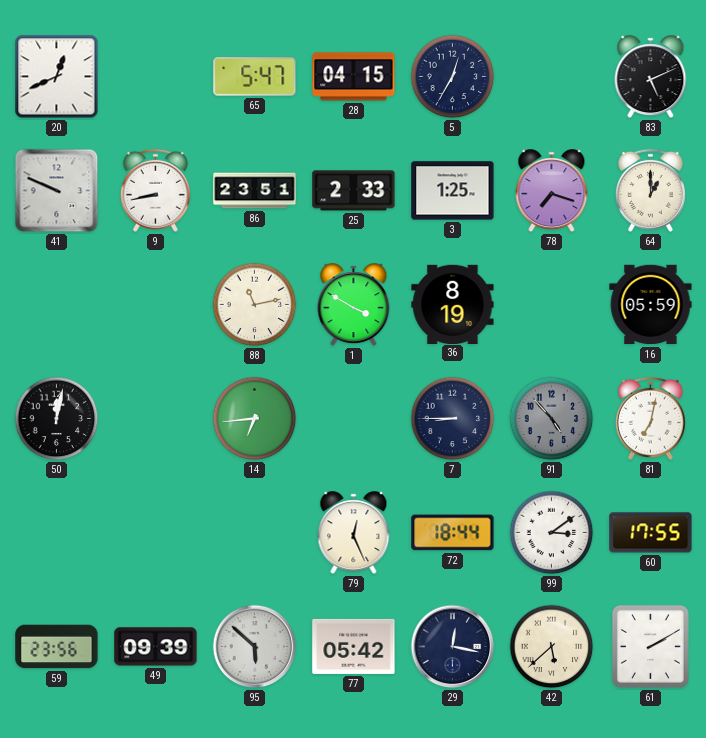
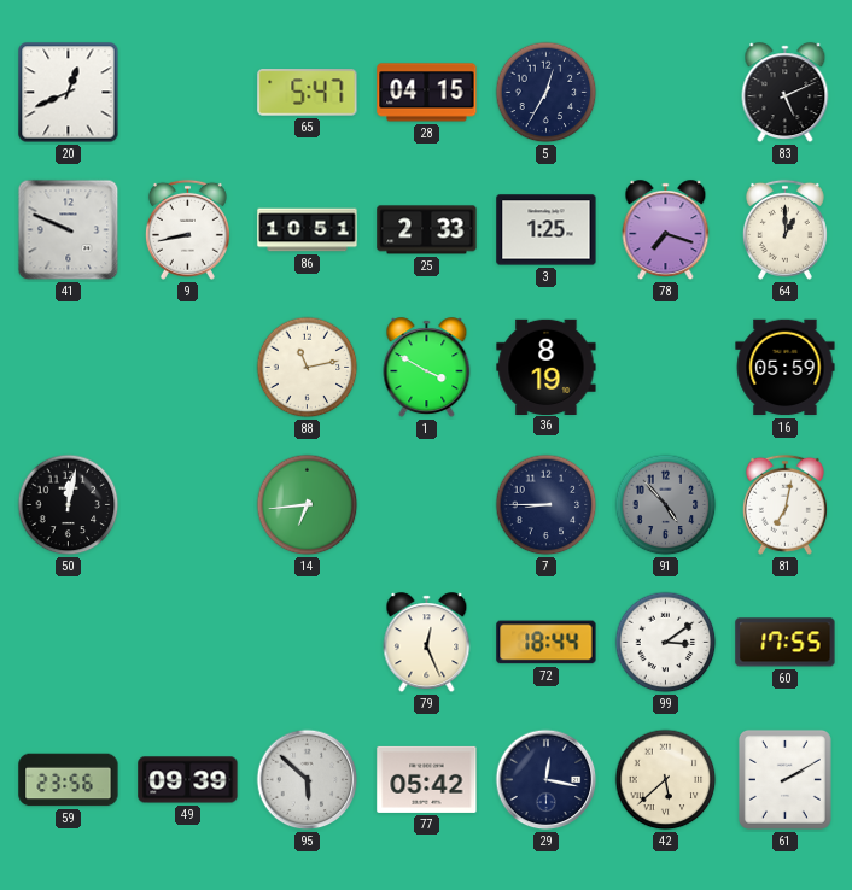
86: 23:51 -> 10:51
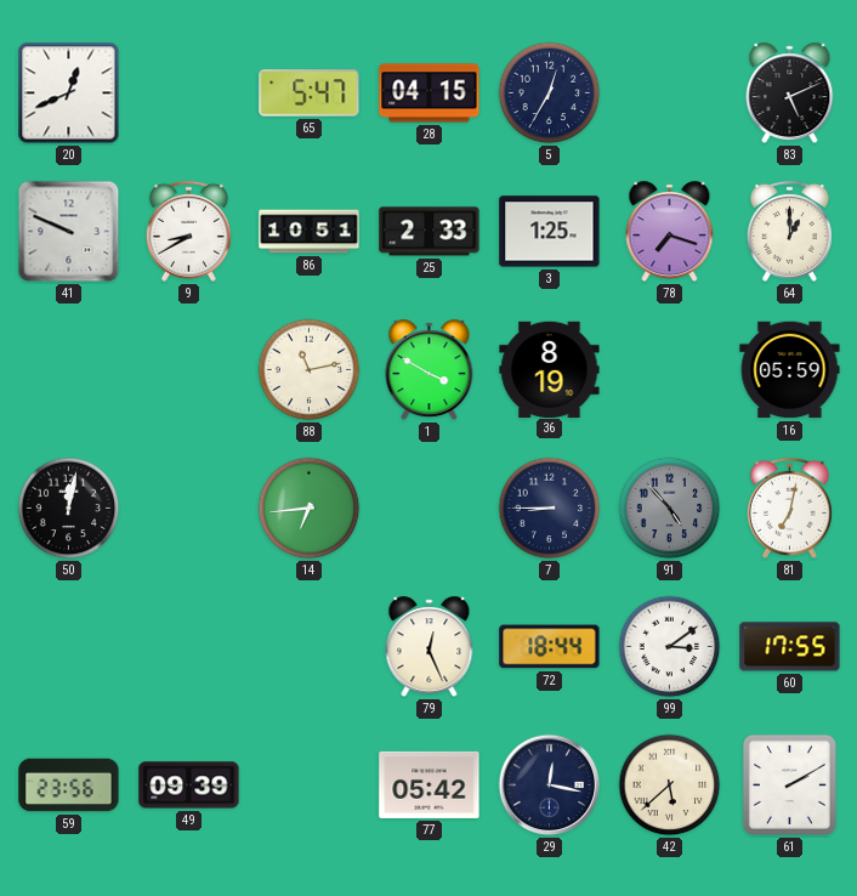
9: 8:43 -> 8:40
95: 5:52 -> none
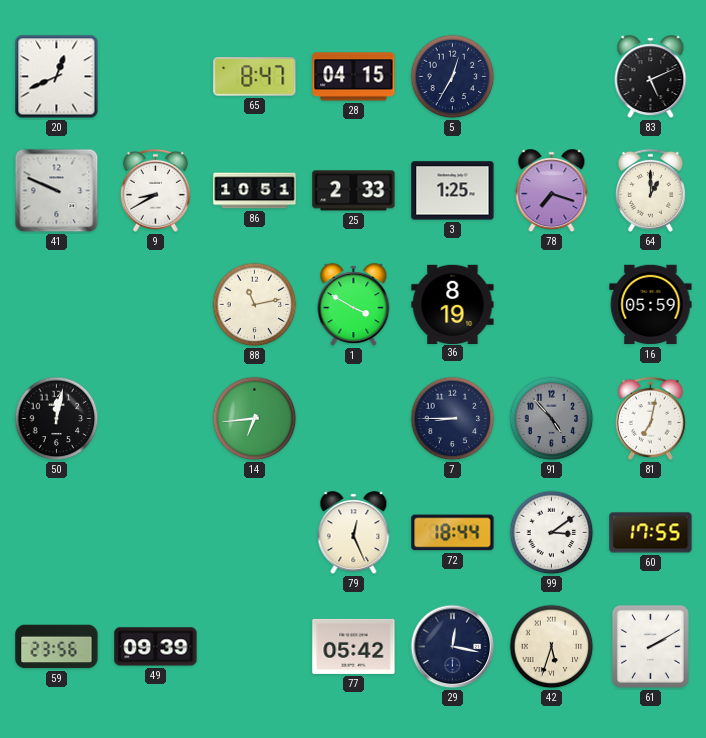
65: 5:47 -> 8:47
42: 5:38 -> 5:33
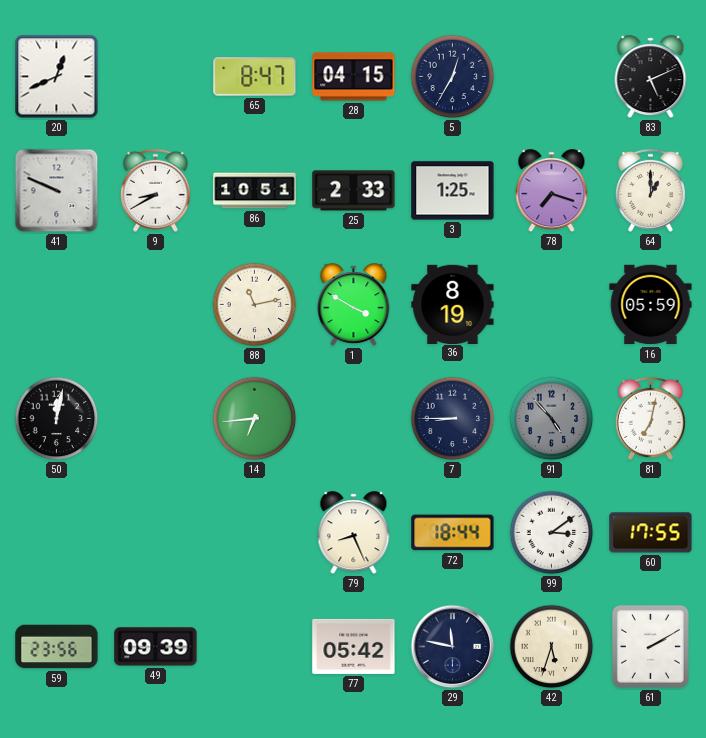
79: 12:26 -> 8:26
29: 12:17 -> 11:47
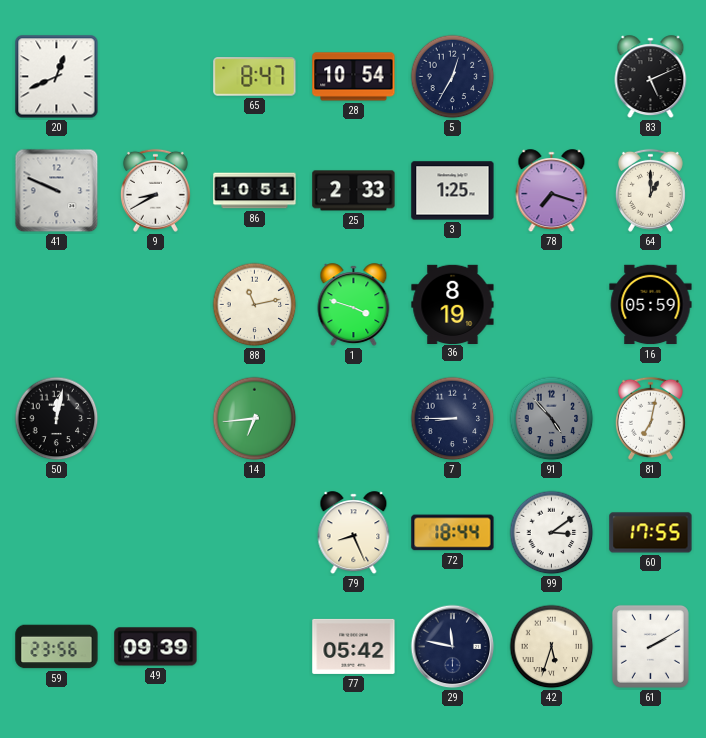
28: 04:15 -> 10:54
1: 3:50 -> 3:48
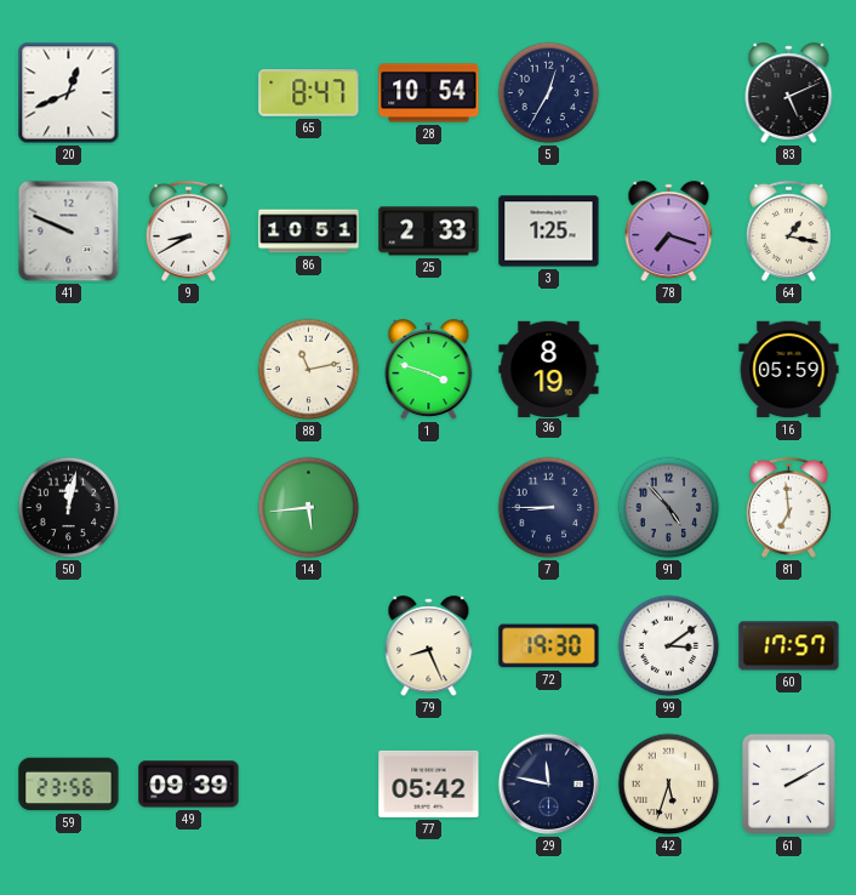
64: 1:00 -> 1:17
14: 6:44 -> 5:44
81: 7:02 -> 6:59
72: 18:44 -> 19:30
60: 17:55 -> 17:57
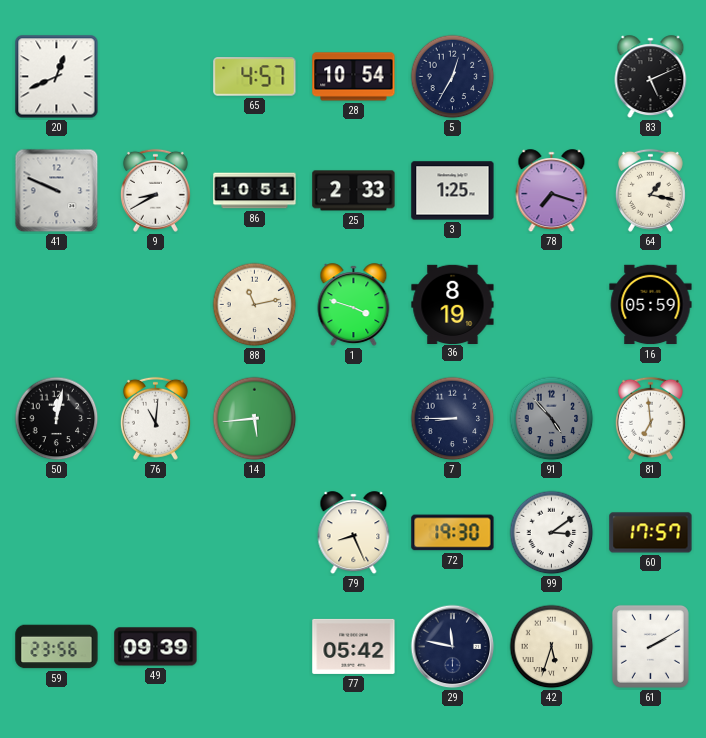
65: 8:47 -> 4:57
76: none -> 11:01
